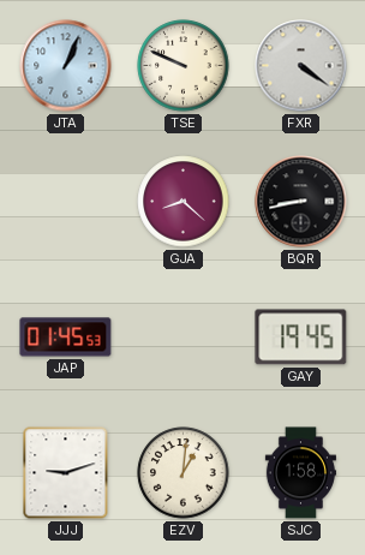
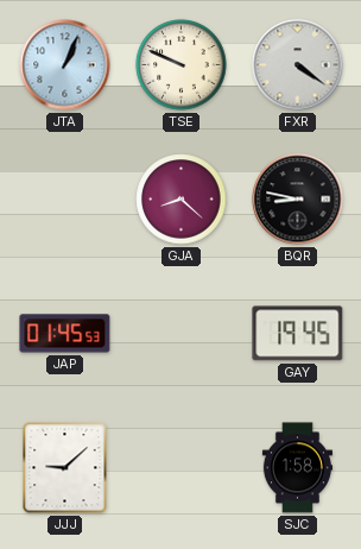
BQR: 8:43 -> 8:47
JJJ: 9:12 -> 9:08
EZV: 1:01 -> none
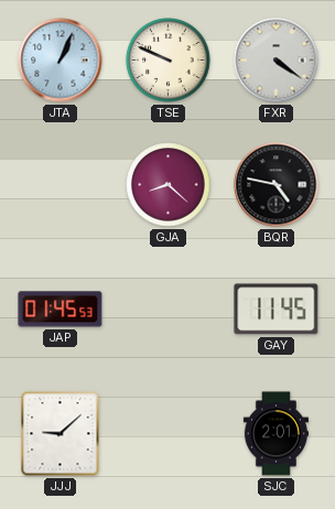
BQR: 8:47 -> 4:47
GAY: 19:45 -> 11:45
SJC: 1:58 -> 2:01
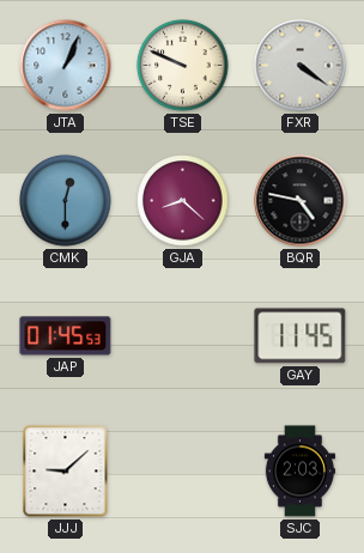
CMK: none -> 12:30
SJC: 2:01 -> 2:03
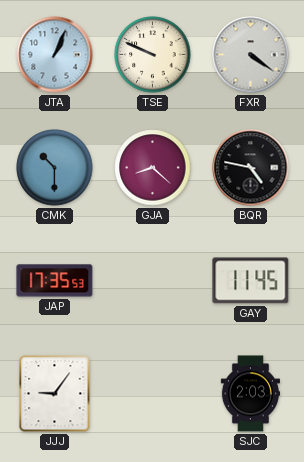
CMK: 12:30 -> 10:30
JAP: 01:45 -> 17:35
JJJ: 9:08 -> 9:06
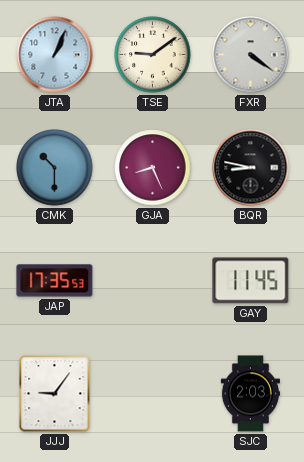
TSE: 9:49 -> 9:09
GJA: 8:22 -> 8:26
BQR: 4:47 -> 8:47
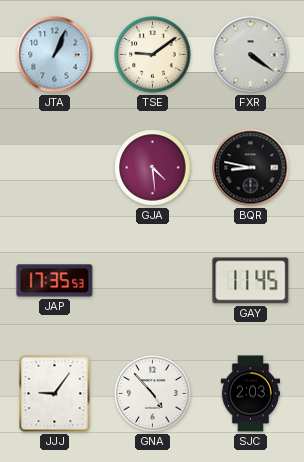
CMK: 10:30 -> none
GJA: 8:26 -> 4:29
GNA: none -> 4:53
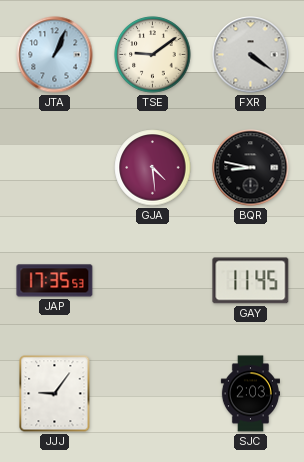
GNA: 4:53 -> none
